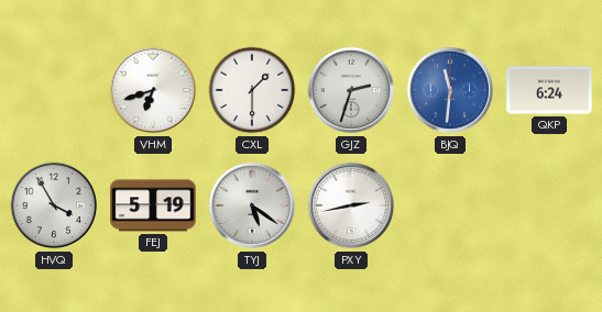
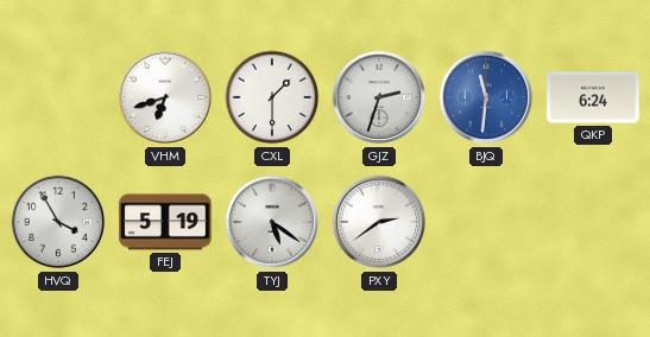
PXY: 2:43 -> 2:39
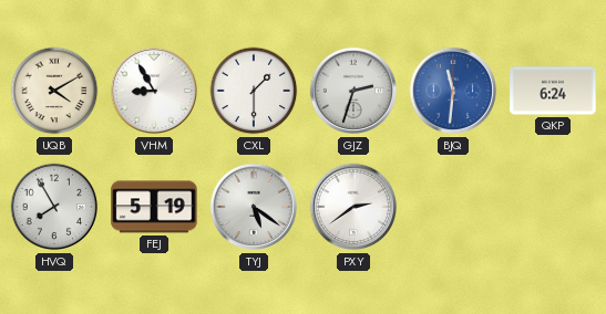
UQB: none -> 4:10
VHM: 6:42 -> 8:55
HVQ: 3:55 -> 7:55
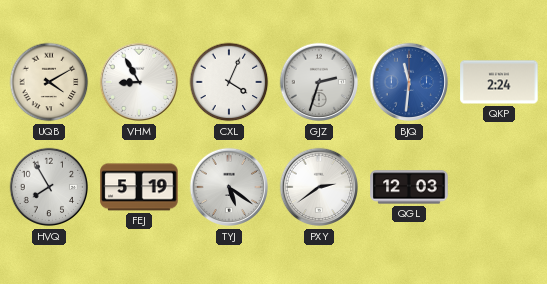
CXL: 1:30 -> 4:04
QKP: 6:24 -> 2:24
QGL: none -> 12:03
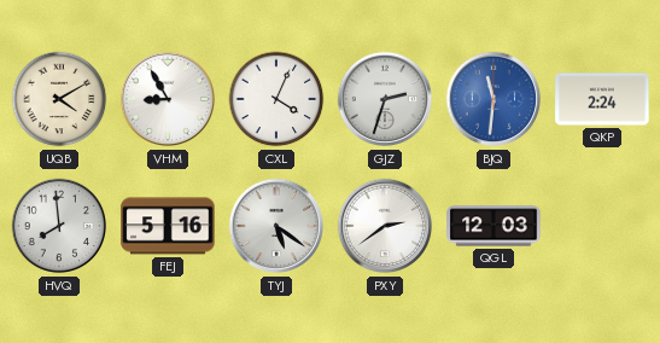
HVQ: 7:55 -> 7:59
FEJ: 5:19 -> 5:16
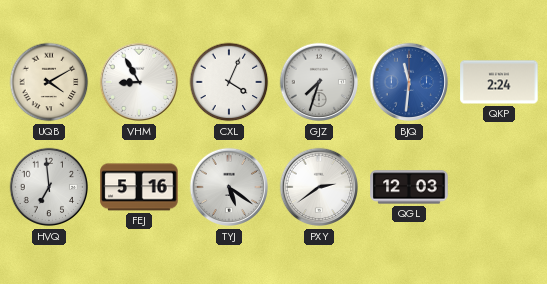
GJZ: 2:33 -> 7:33
HVQ: 7:59 -> 6:59
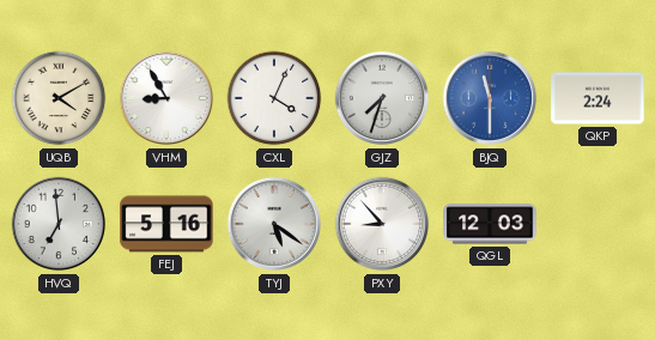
BJQ: 11:31 -> 11:30
PXY: 2:39 -> 8:53
